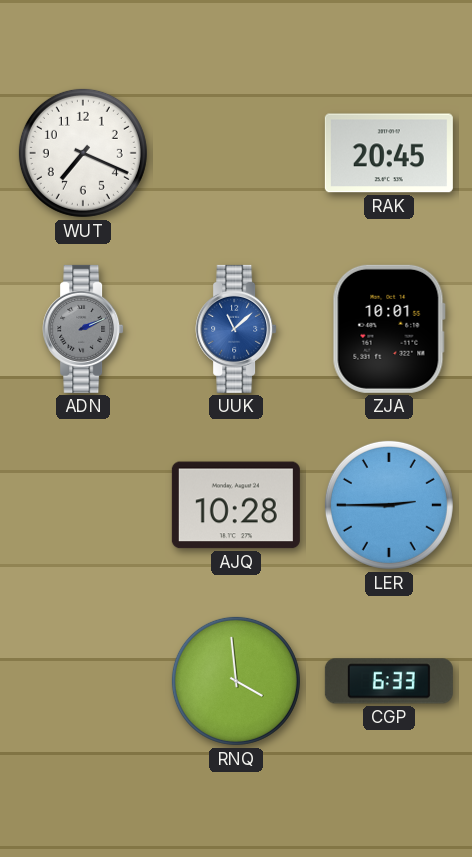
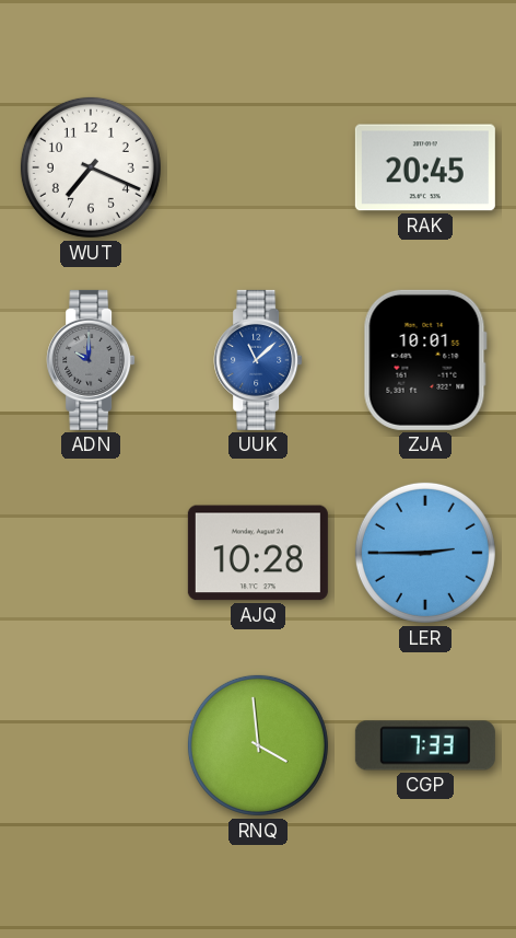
ADN: 2:11 -> 10:00
CGP: 6:33 -> 7:33
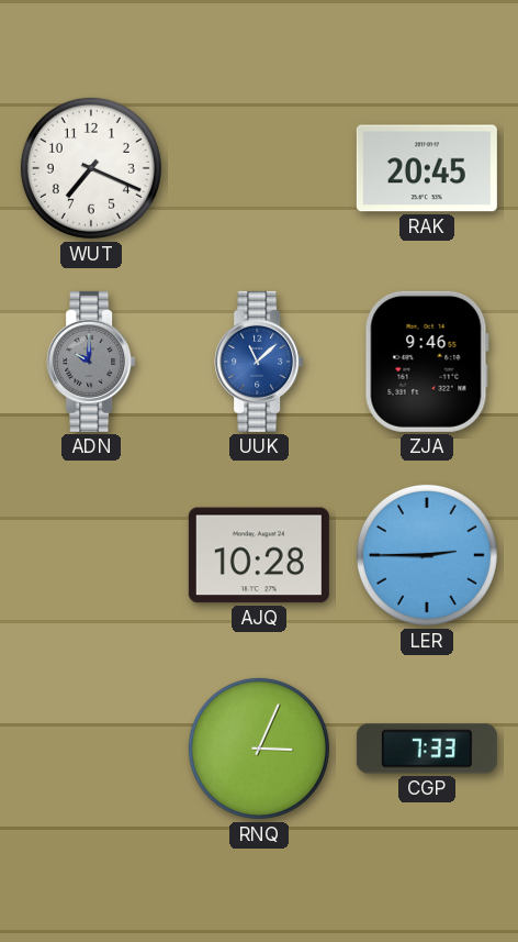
ZJA: 10:01 -> 9:46
RNQ: 3:59 -> 3:04
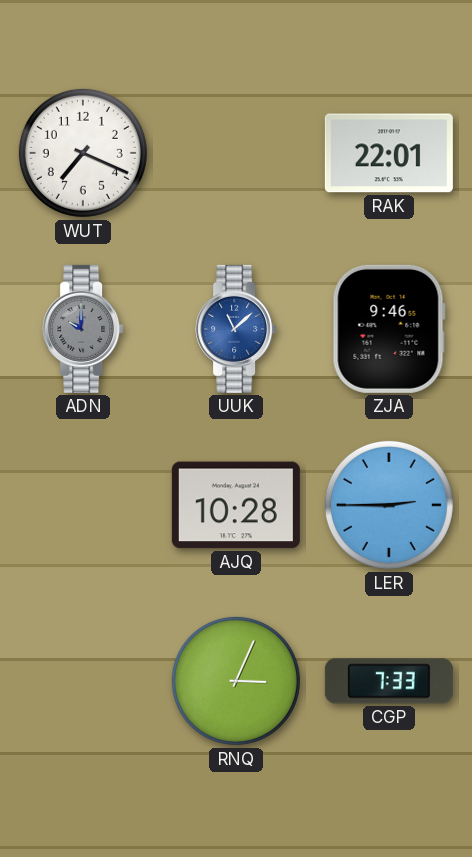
RAK: 20:45 -> 22:01
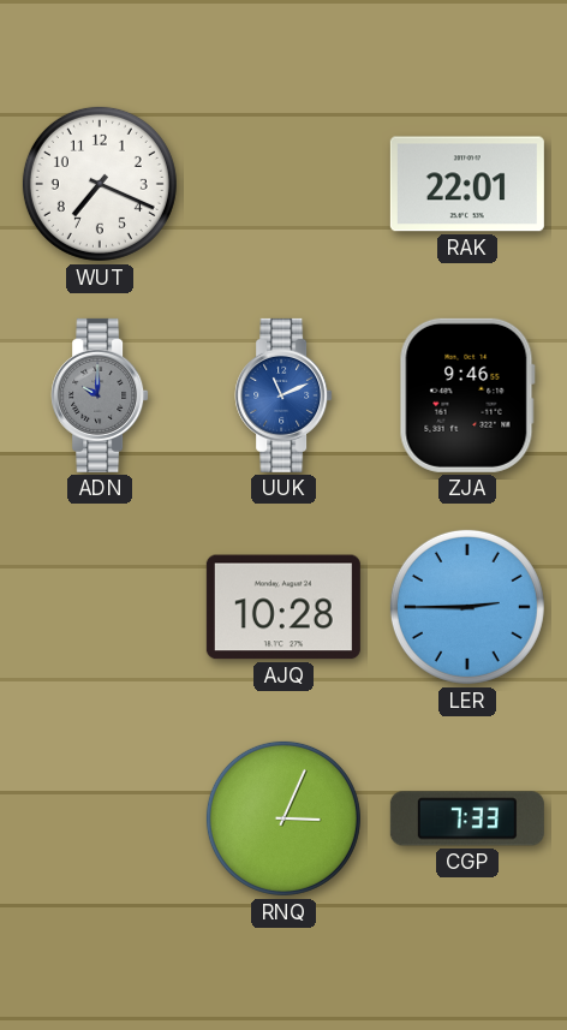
UUK: 11:08 -> 11:11
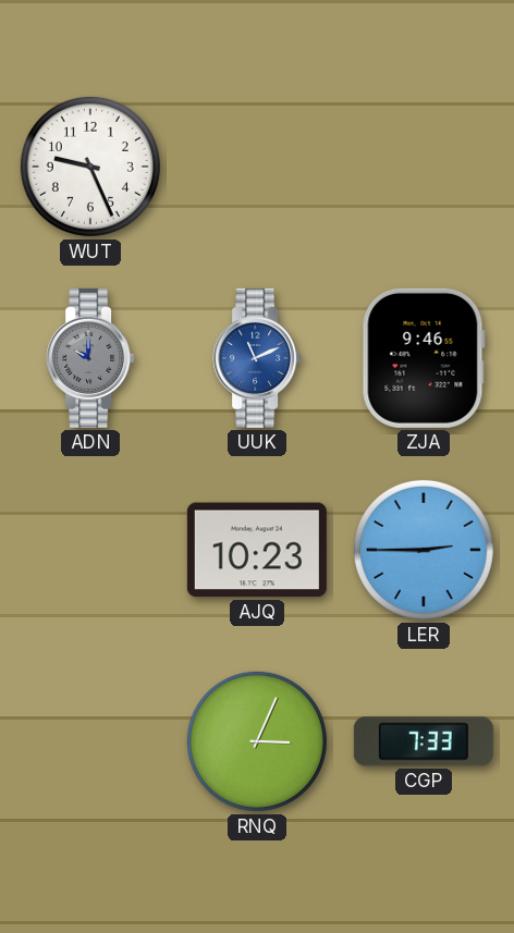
WUT: 7:19 -> 9:26
RAK: 22:01 -> none
AJQ: 10:28 -> 10:23
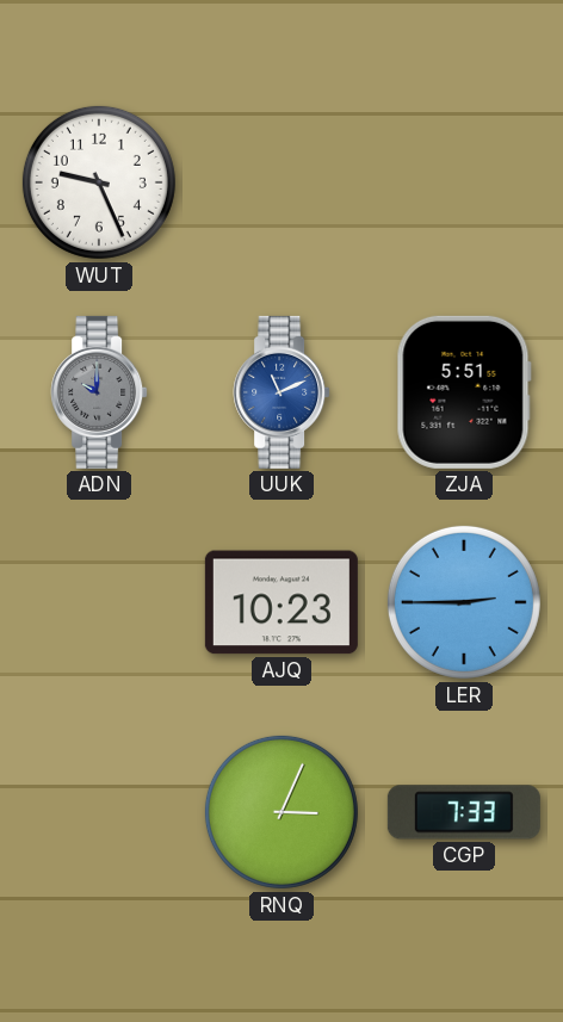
ZJA: 9:46 -> 5:51
